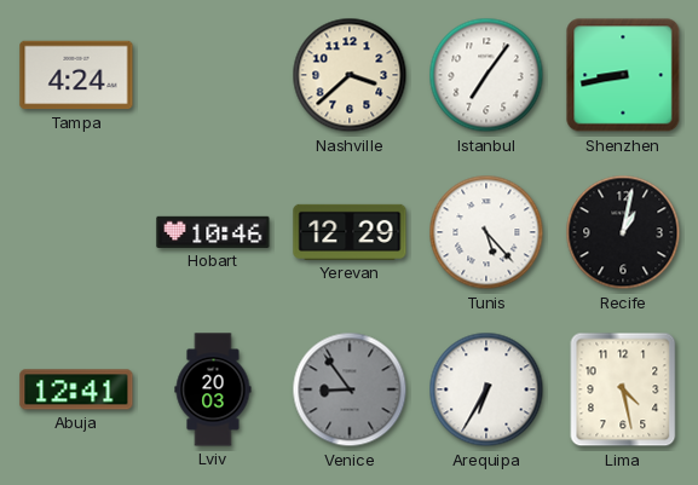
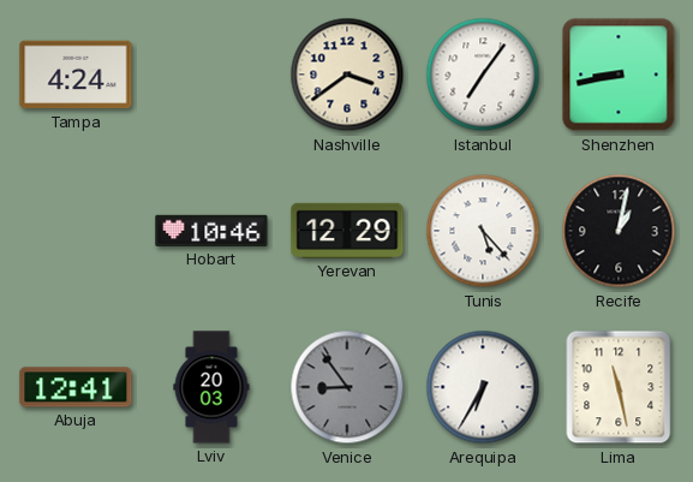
Nashville: 3:38 -> 3:39
Lima: 4:28 -> 11:28
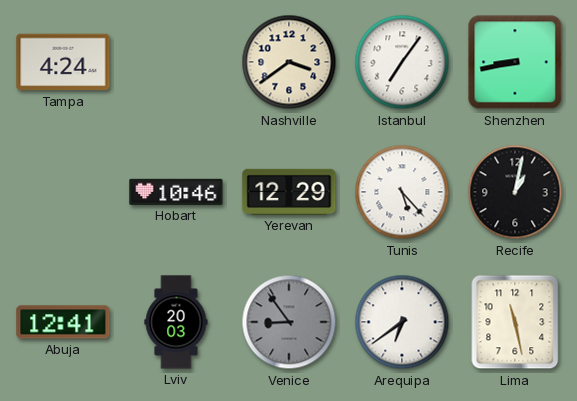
Arequipa: 6:35 -> 6:39
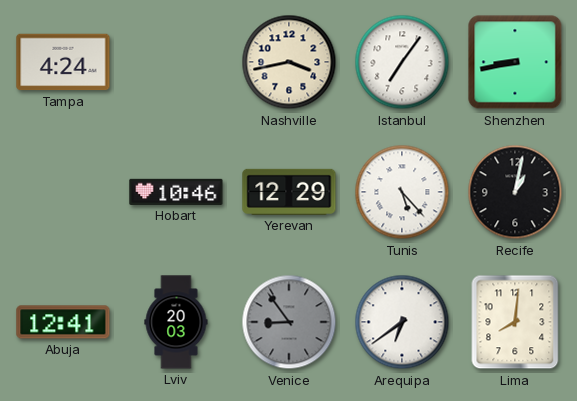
Nashville: 3:39 -> 3:43
Lima: 11:28 -> 8:01
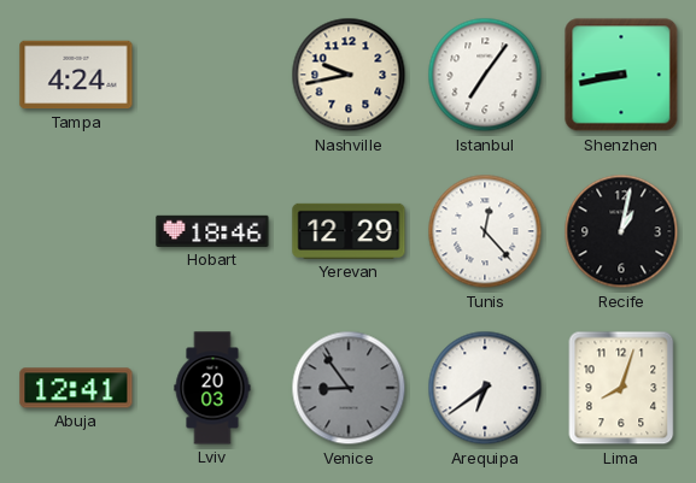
Nashville: 3:43 -> 9:43
Hobart: 10:46 -> 18:46
Tunis: 5:23 -> 12:23
Lima: 8:01 -> 8:03
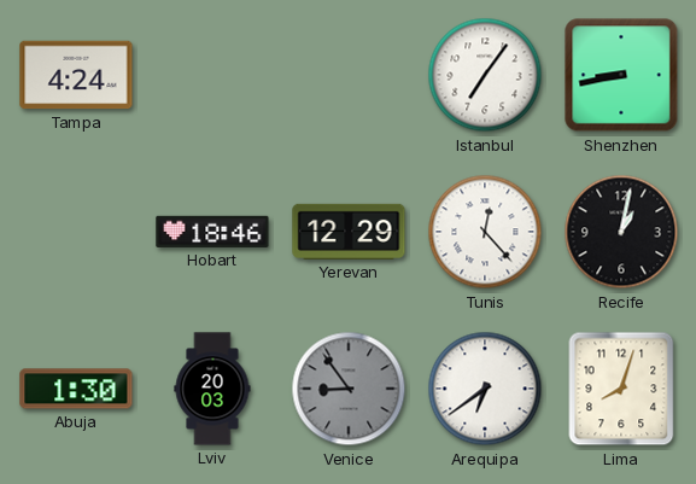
Nashville: 9:43 -> none
Abuja: 12:41 -> 1:30
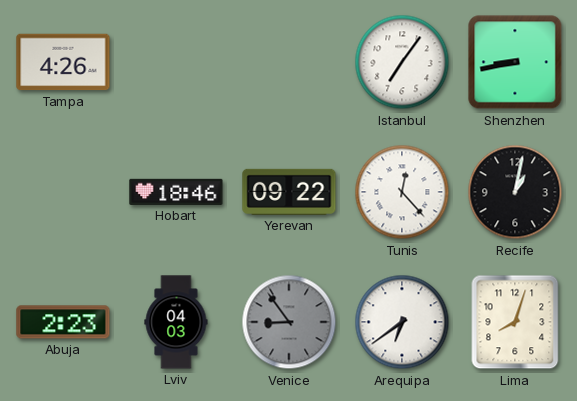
Tampa: 4:24 -> 4:26
Yerevan: 12:29 -> 09:22
Abuja: 1:30 -> 2:23
Lviv: 20:03 -> 04:03
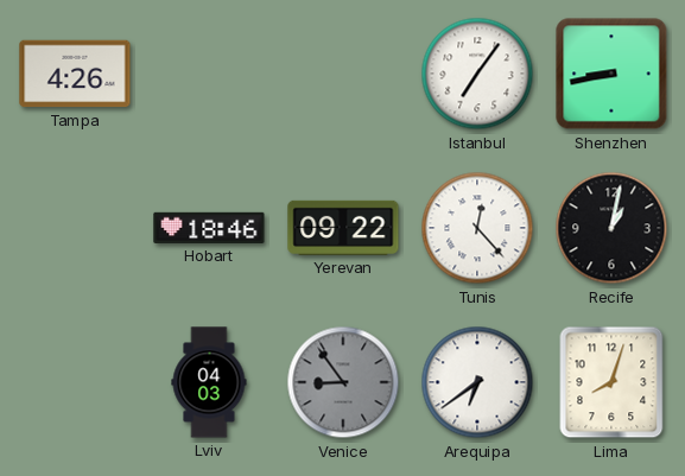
Abuja: 2:23 -> none
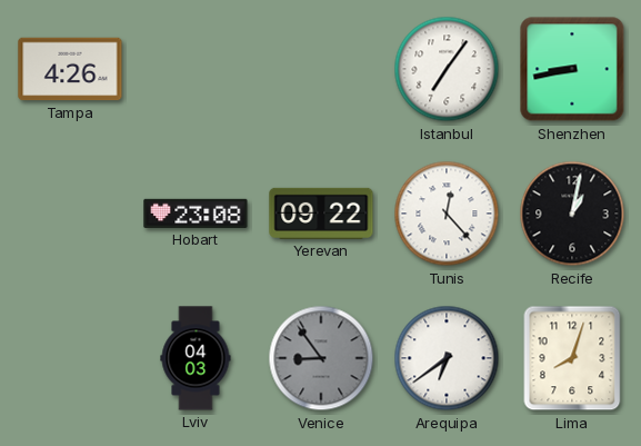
Hobart: 18:46 -> 23:08
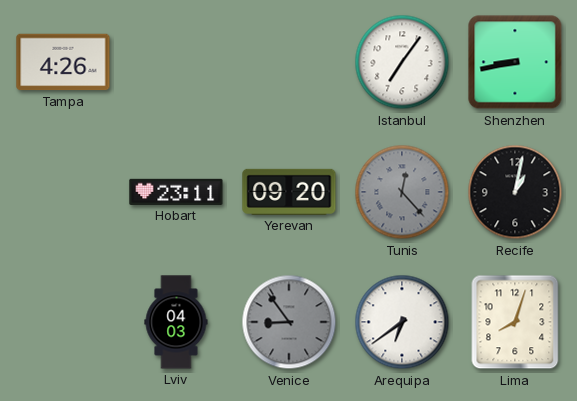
Hobart: 23:08 -> 23:11
Yerevan: 09:22 -> 09:20
Tunis dial: white -> grey
